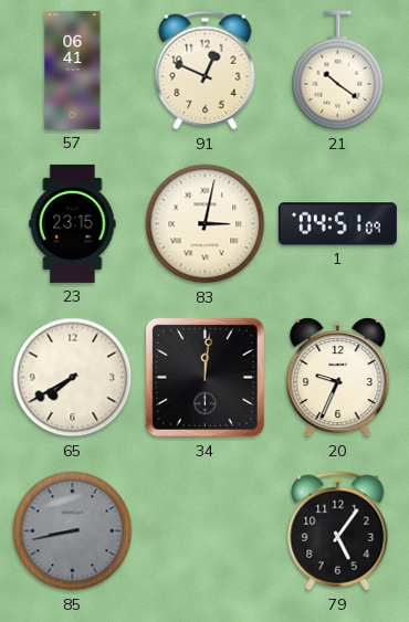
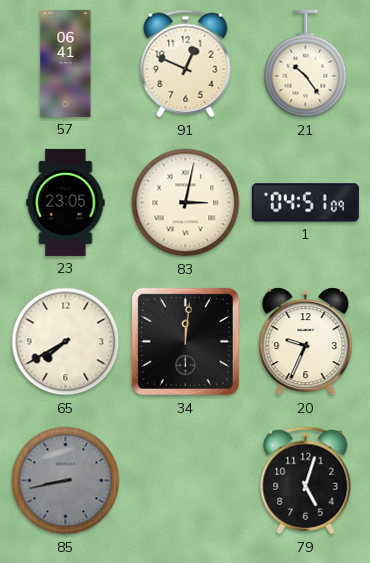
21: 10:21 -> 10:24
23: 23:15 -> 23:05
79: 5:06 -> 5:03
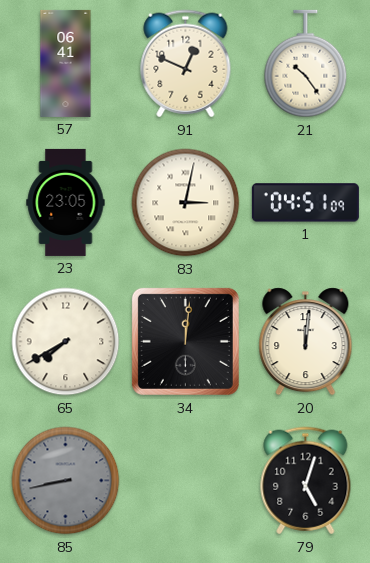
20: 9:34 -> 12:01
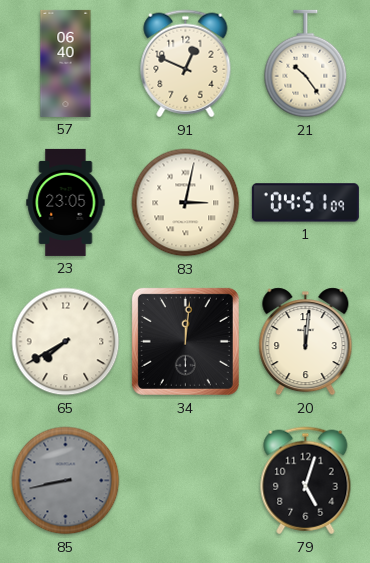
57: 06:41 -> 06:40
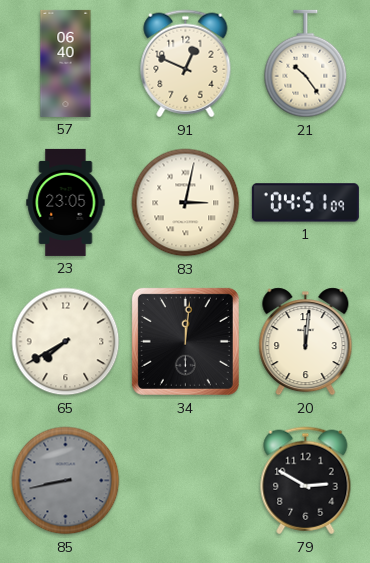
79: 5:03 -> 2:50
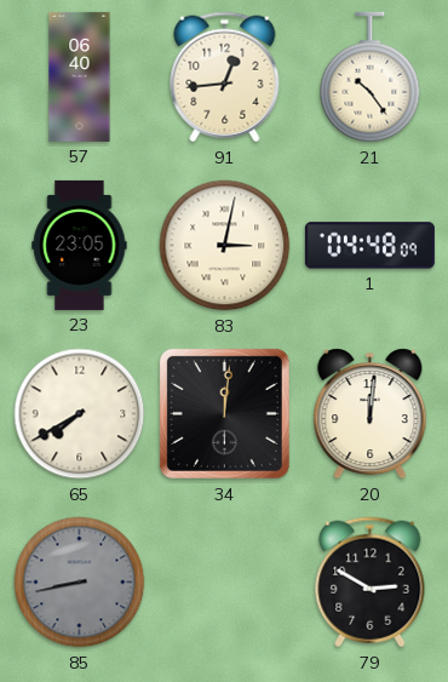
91: 12:49 -> 12:44
1: 04:51 -> 04:48
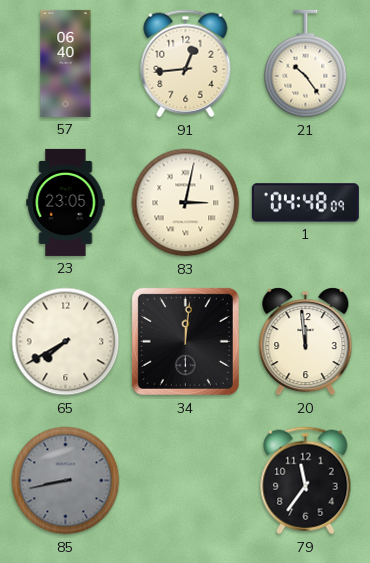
20: 12:01 -> 11:59
79: 2:50 -> 11:36
